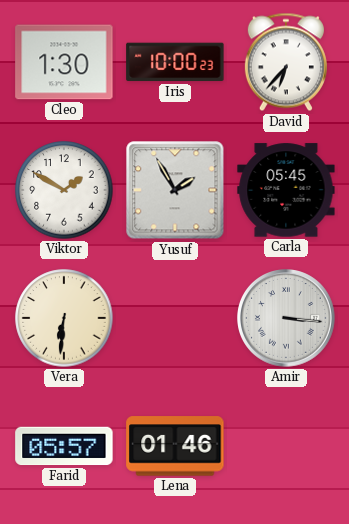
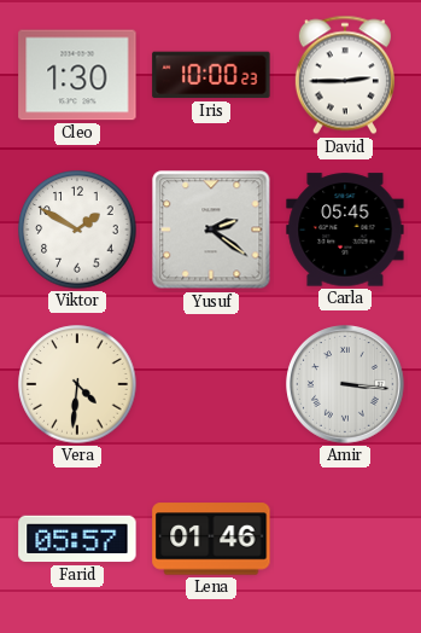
David: 6:37 -> 2:45
Yusuf: 1:55 -> 2:21
Vera: 6:31 -> 4:31
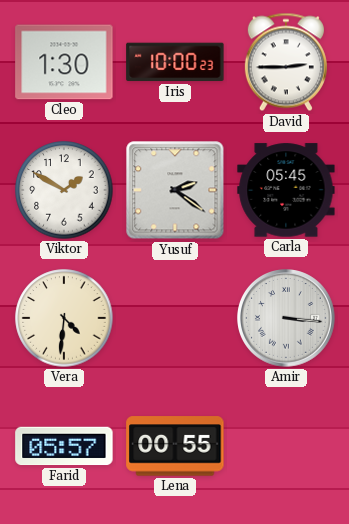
Lena: 01:46 -> 00:55
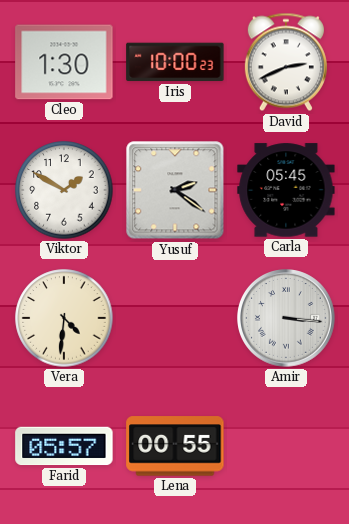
David: 2:45 -> 2:41
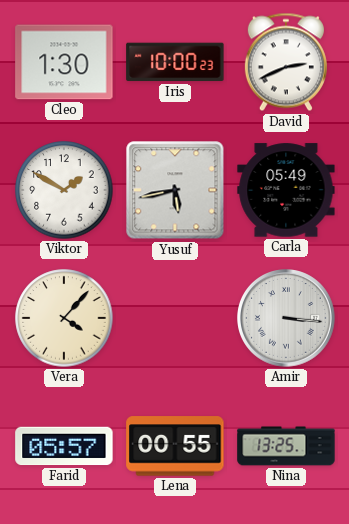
Yusuf: 2:21 -> 5:43
Carla: 05:45 -> 05:49
Vera: 4:31 -> 4:07
Nina: none -> 13:25
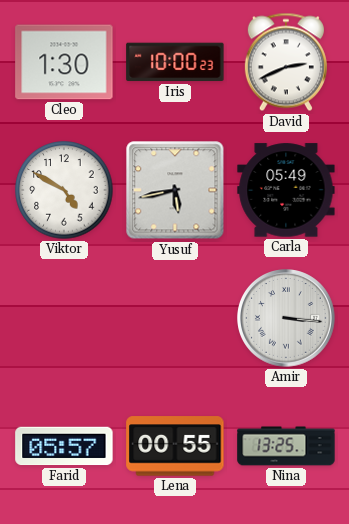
Viktor: 1:50 -> 4:50
Vera: 4:07 -> none
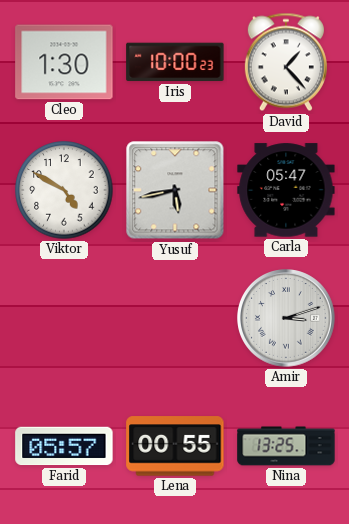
David: 2:41 -> 1:23
Carla: 05:49 -> 05:47
Amir: 3:16 -> 3:12
